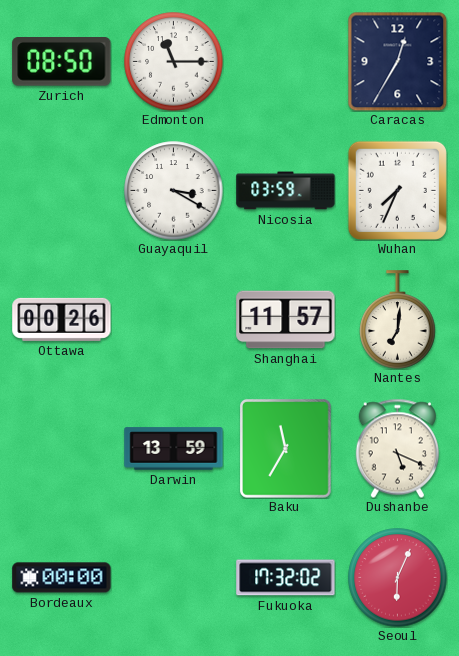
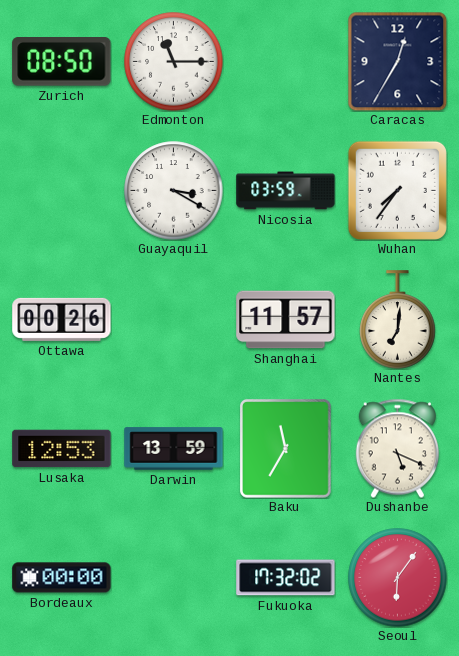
Wuhan: 7:34 -> 7:36
Lusaka: none -> 12:53
Seoul: 6:04 -> 6:06
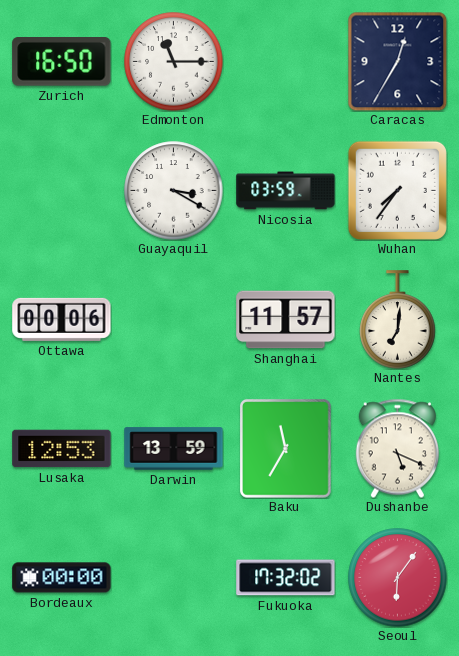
Zurich: 08:50 -> 16:50
Ottawa: 00:26 -> 00:06
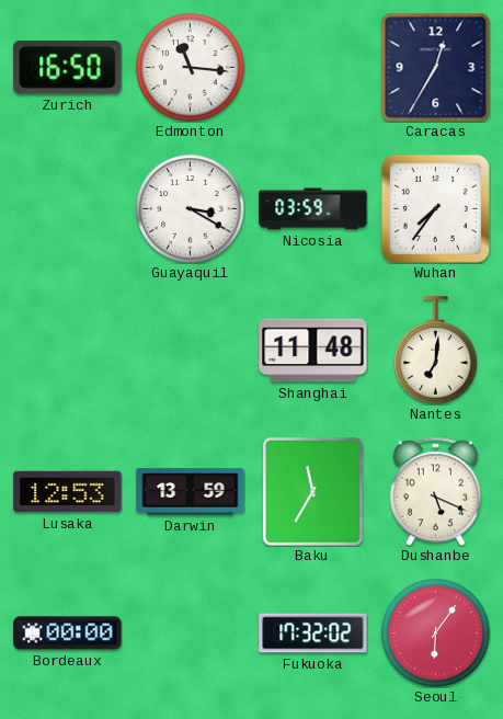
Edmonton: 11:15 -> 11:16
Ottawa: 00:06 -> none
Shanghai: 11:57 -> 11:48
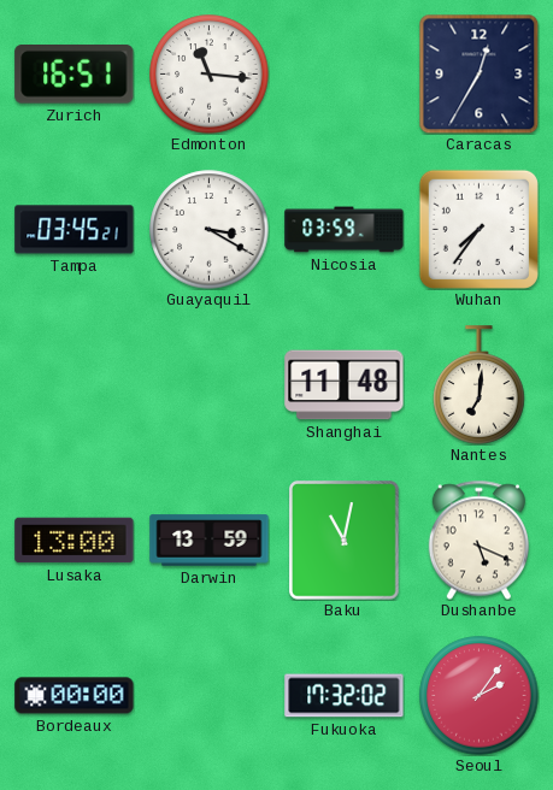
Zurich: 16:50 -> 16:51
Tampa: none -> 03:45
Lusaka: 12:53 -> 13:00
Baku: 11:35 -> 11:02
Seoul: 6:06 -> 2:06
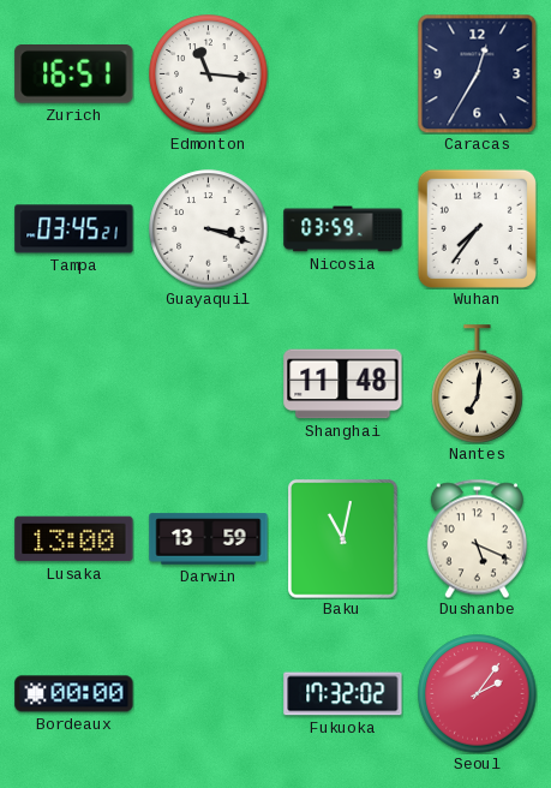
Guayaquil: 3:20 -> 3:18
